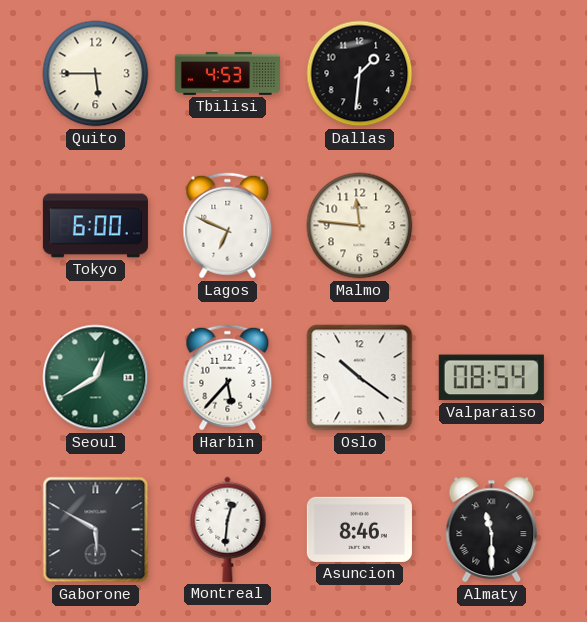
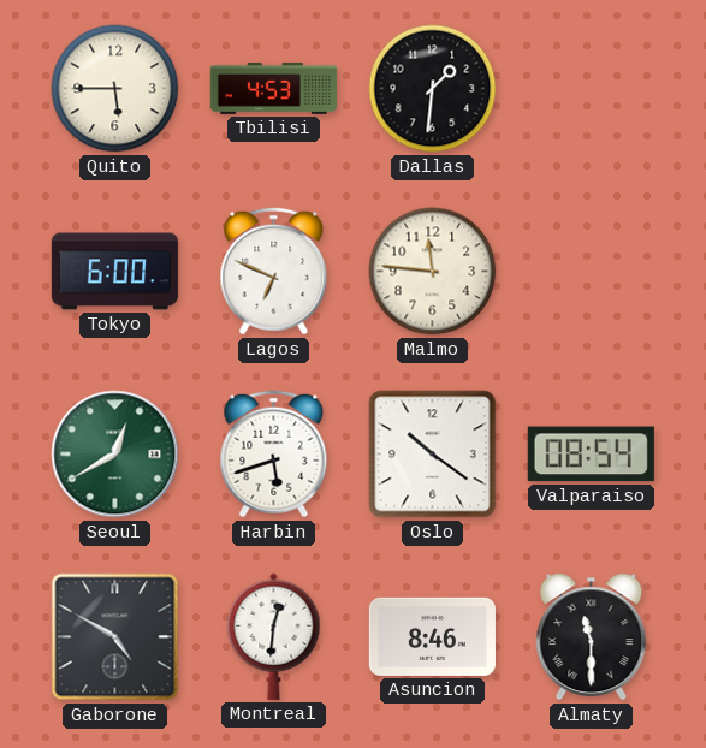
Harbin: 5:37 -> 5:42
Gaborone: 5:50 -> 4:50
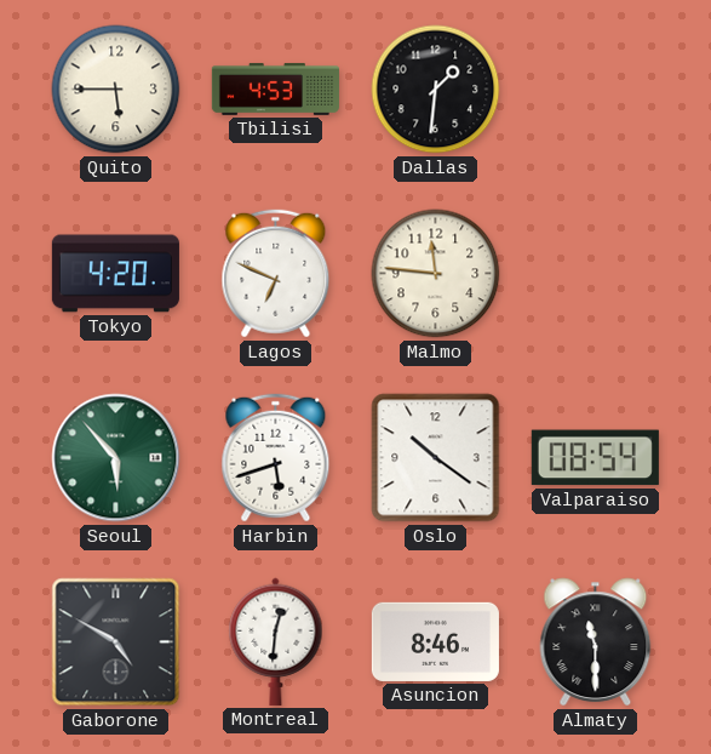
Tokyo: 6:00 -> 4:20
Seoul: 12:40 -> 5:53
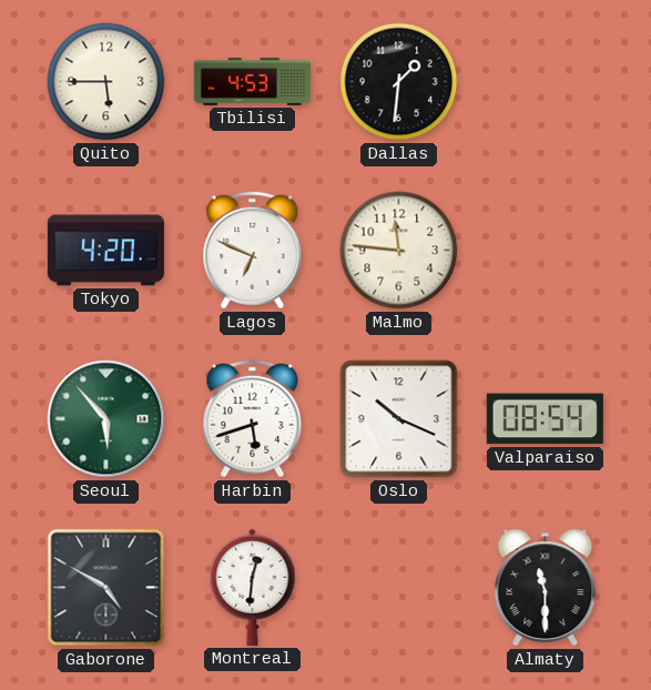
Oslo: 10:21 -> 10:19
Asuncion: 8:46 -> none
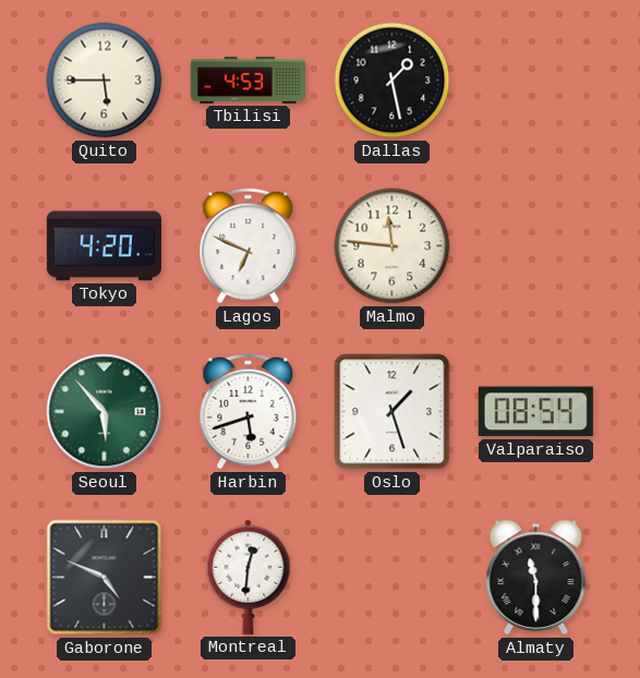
Dallas: 1:31 -> 1:28
Oslo: 10:19 -> 1:27
Gaborone: 4:50 -> 4:49
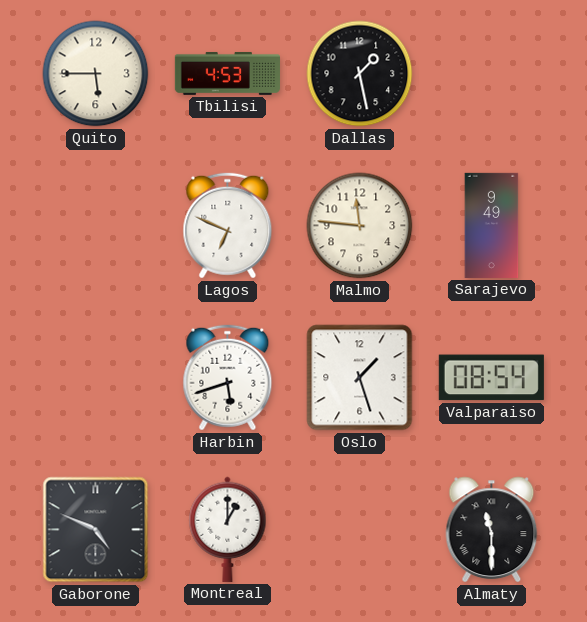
Tokyo: 4:20 -> none
Sarajevo: none -> 9:49
Seoul: 5:53 -> none
Montreal: 12:31 -> 1:00
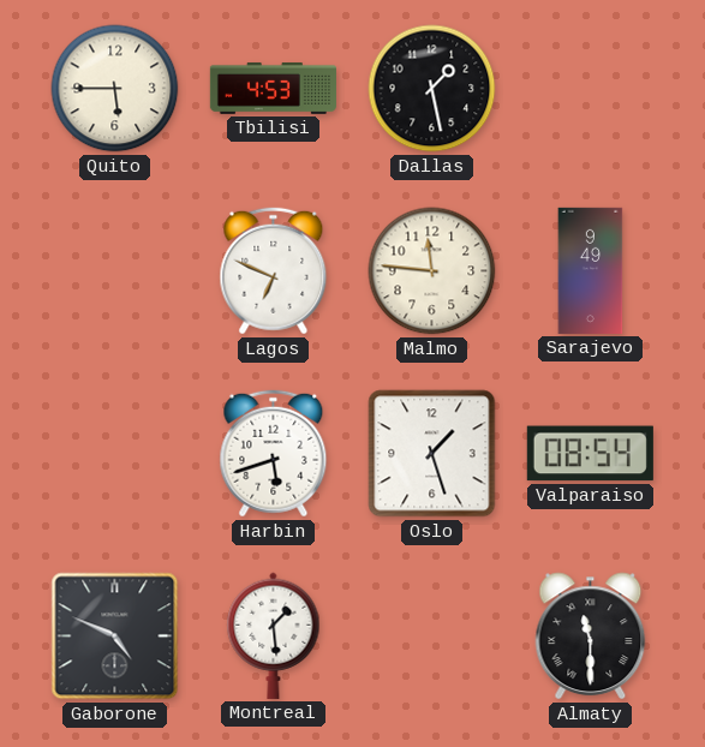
Montreal: 1:00 -> 1:29
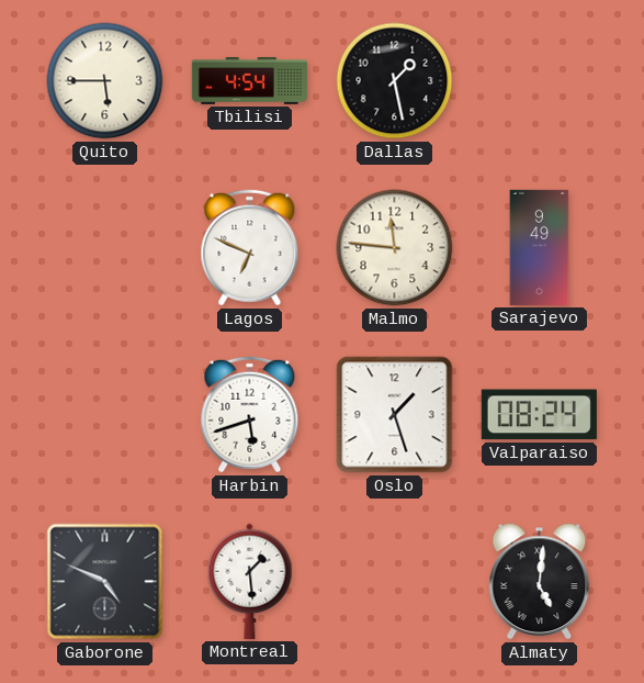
Tbilisi: 4:53 -> 4:54
Valparaiso: 08:54 -> 08:24
Almaty: 11:30 -> 5:01
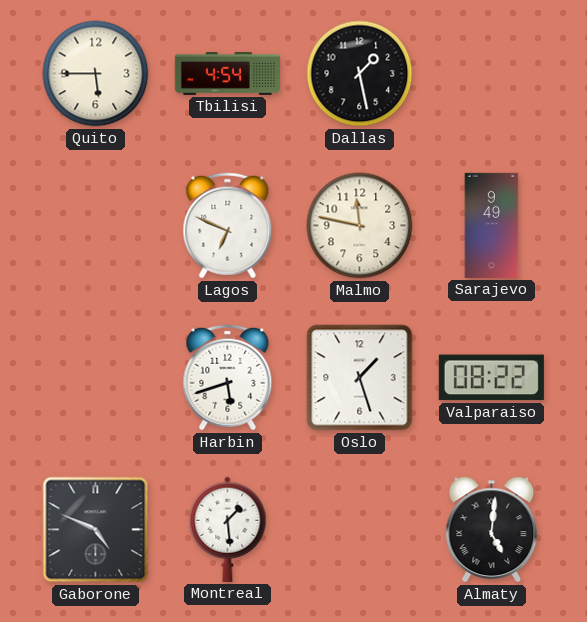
Malmo: 11:46 -> 11:47
Valparaiso: 08:24 -> 08:22
